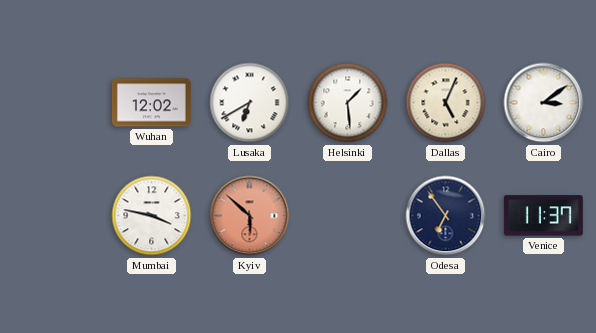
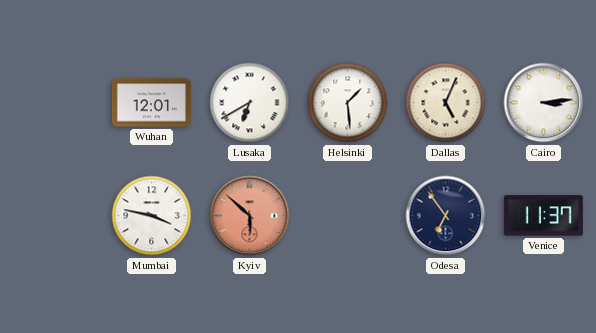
Wuhan: 12:02 -> 12:01
Cairo: 3:09 -> 3:14
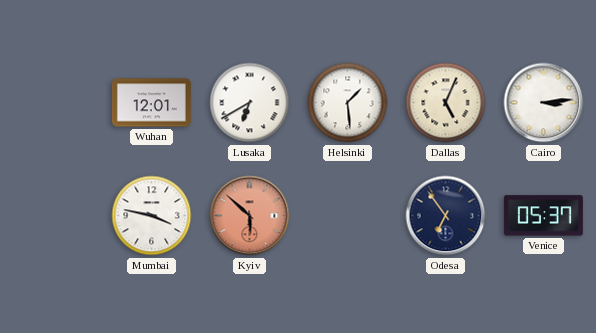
Venice: 11:37 -> 05:37
